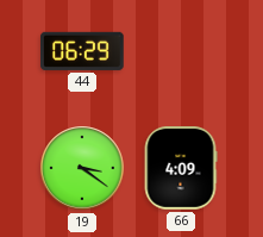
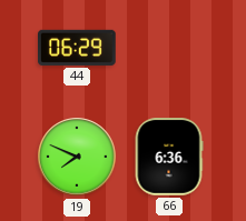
19: 3:21 -> 7:49
66: 4:09 -> 6:36
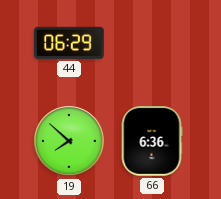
19: 7:49 -> 7:52
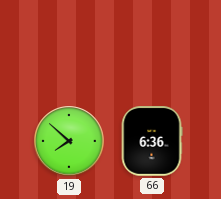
44: 06:29 -> none
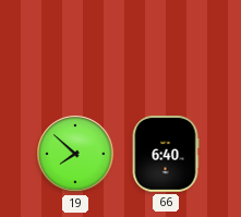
66: 6:36 -> 6:40
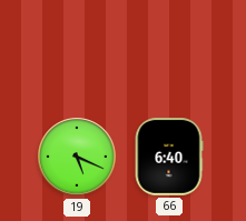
19: 7:52 -> 5:19
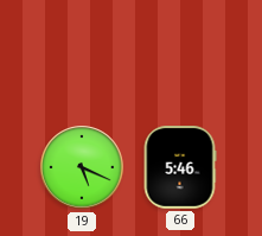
66: 6:40 -> 5:46
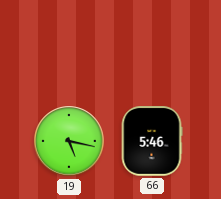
19: 5:19 -> 5:17
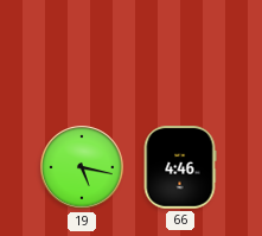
66: 5:46 -> 4:46
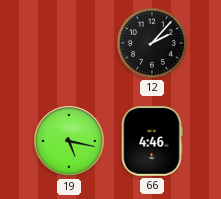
12: none -> 2:07
